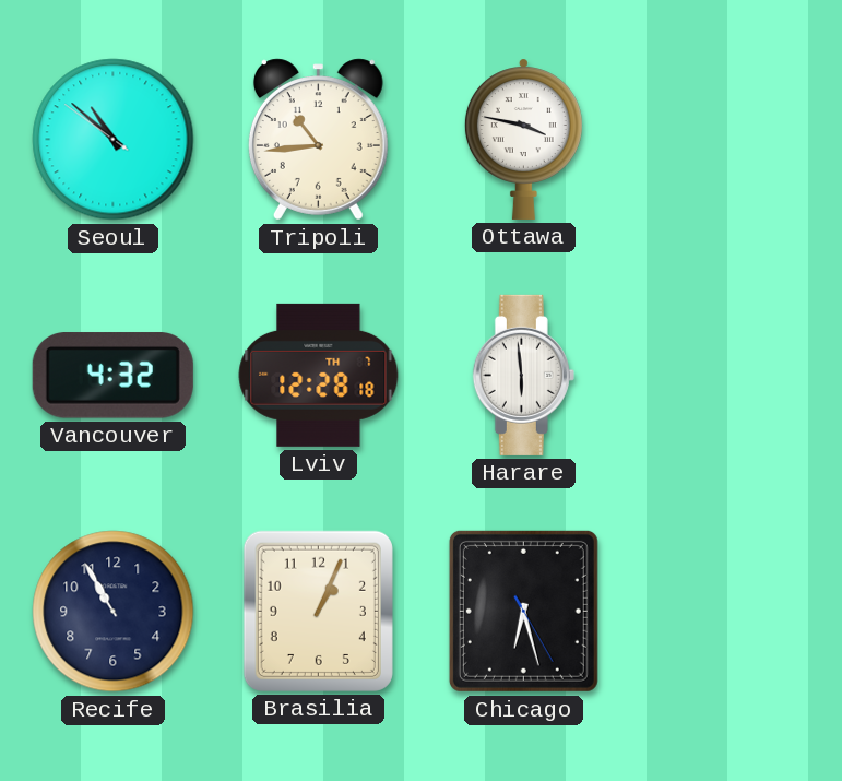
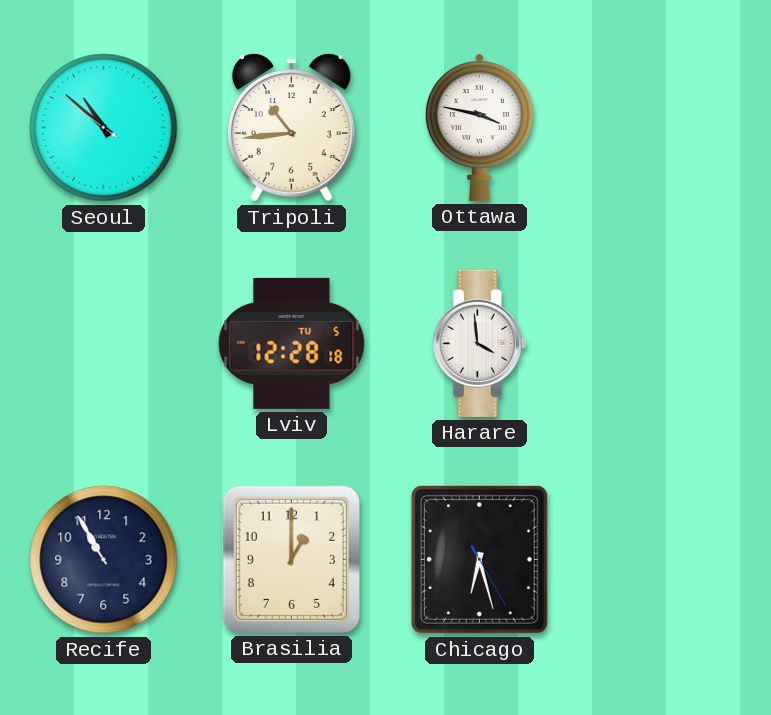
Vancouver: 4:32 -> none
Lviv date: TH 7 -> TU 5
Harare: 5:59 -> 3:59
Brasilia: 1:04 -> 1:00
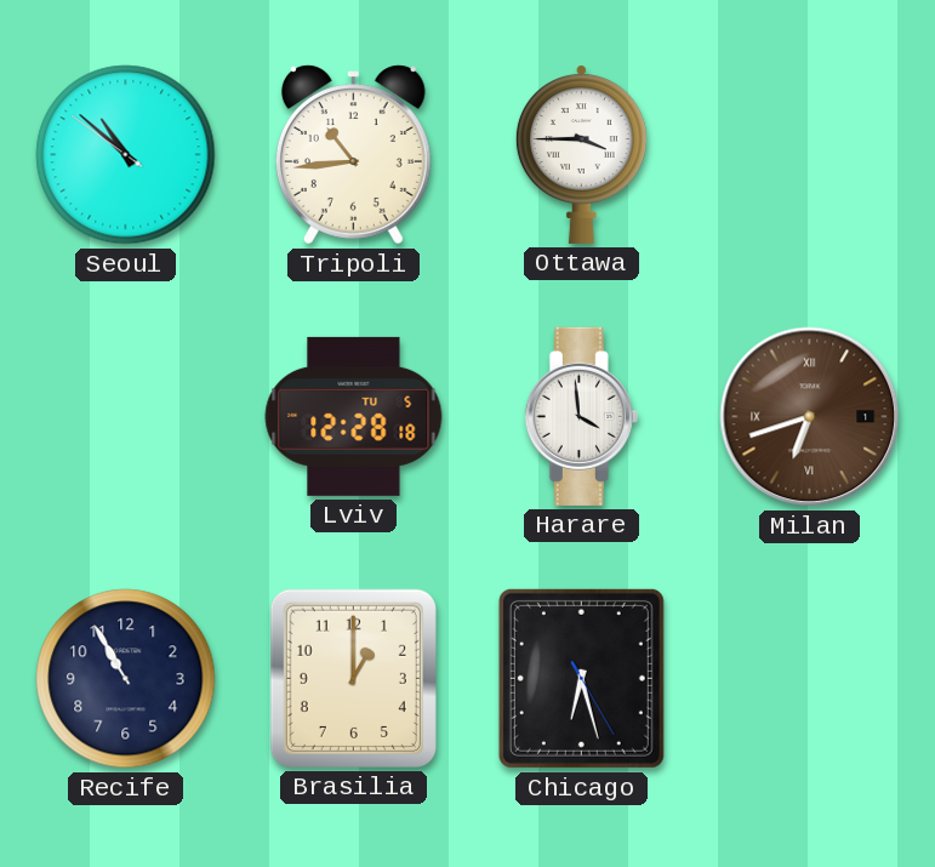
Ottawa: 3:47 -> 3:45
Milan: none -> 6:42
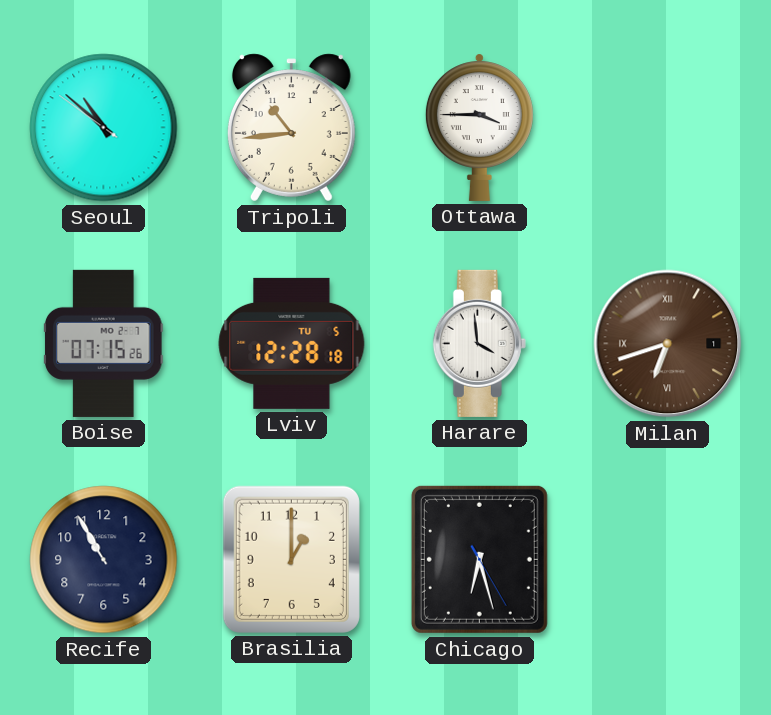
Boise: none -> 07:15
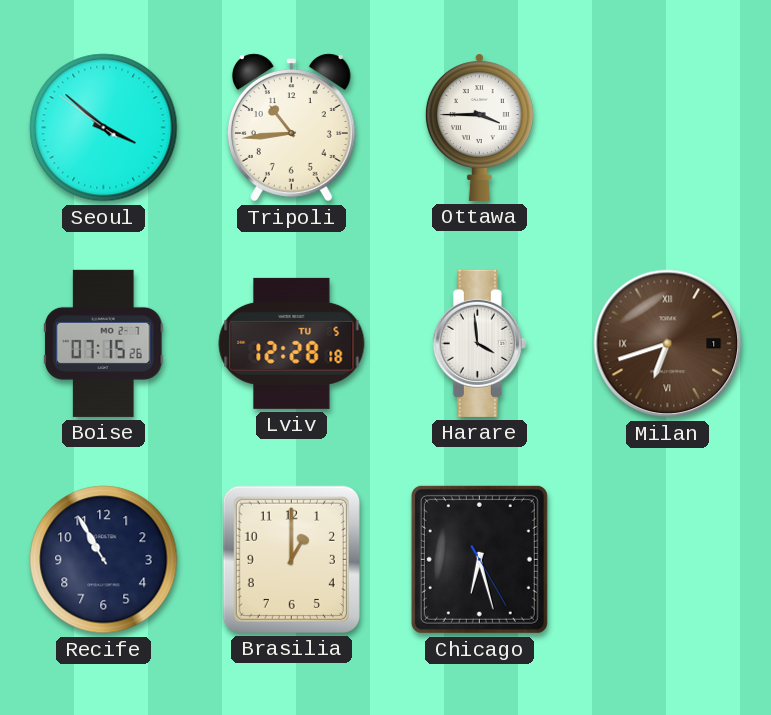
Seoul: 10:51 -> 3:51
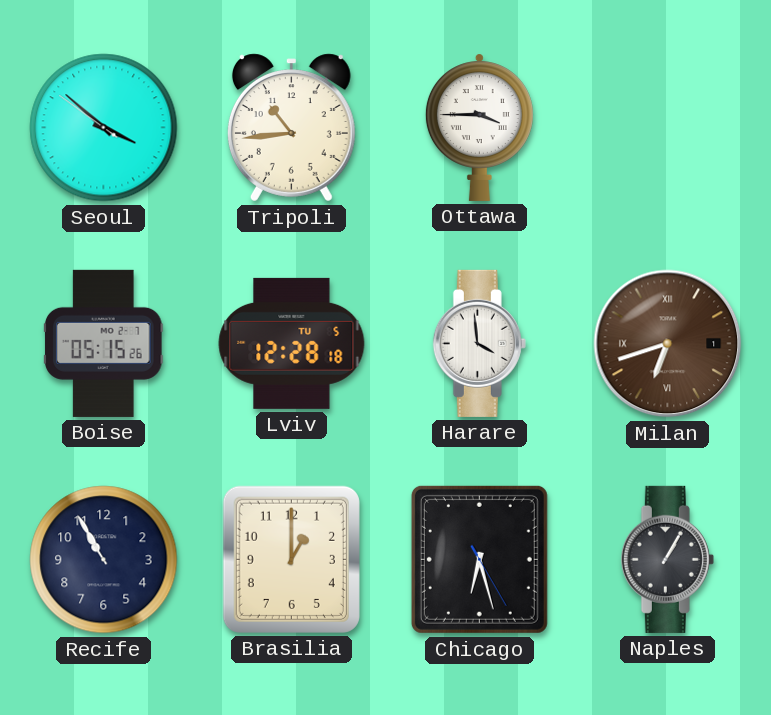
Boise: 07:15 -> 05:15
Naples: none -> 1:05
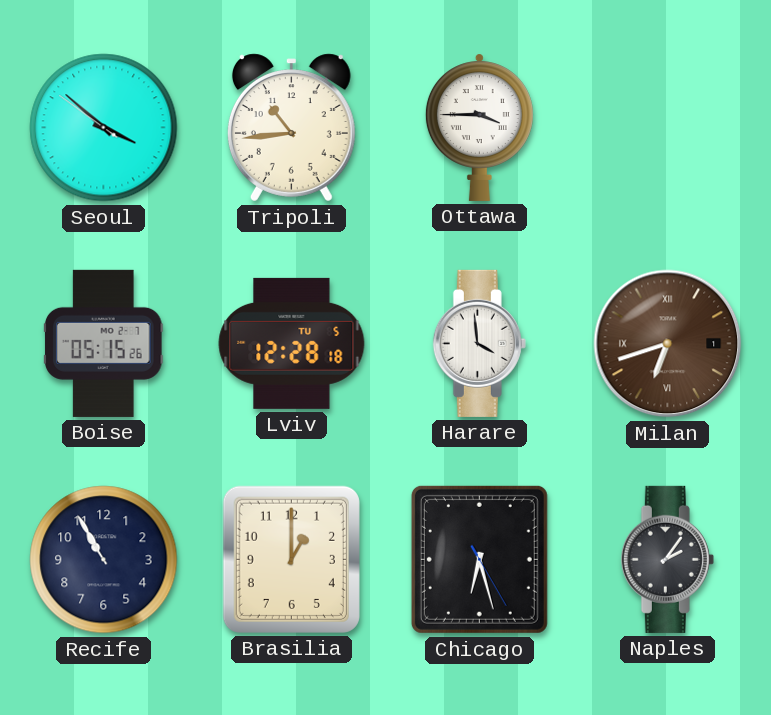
Naples: 1:05 -> 2:06
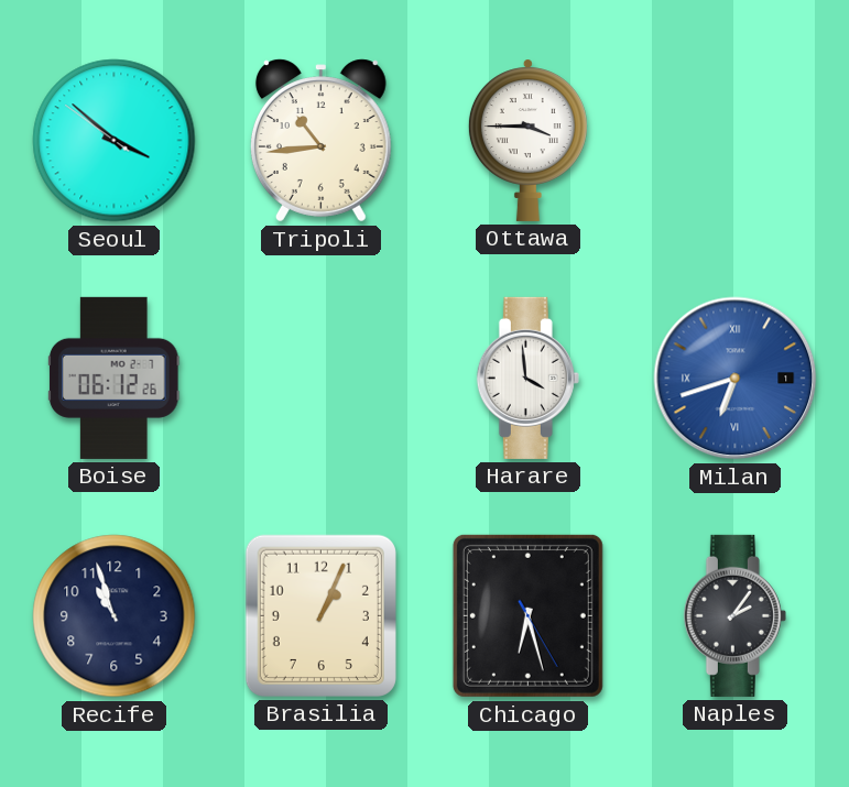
Boise: 05:15 -> 06:12
Lviv: 12:28 -> none
Milan dial: brown -> blue
Recife: 10:55 -> 10:57
Brasilia: 1:00 -> 1:04
